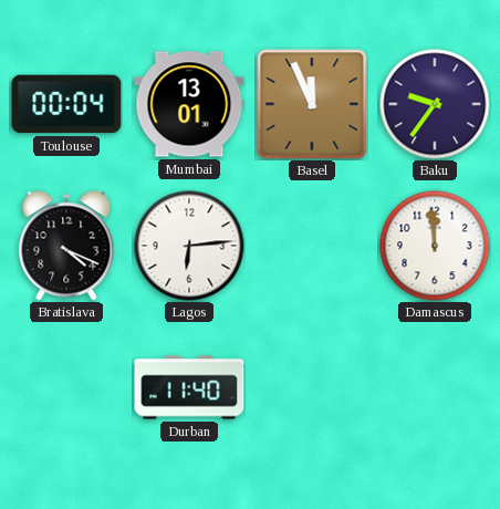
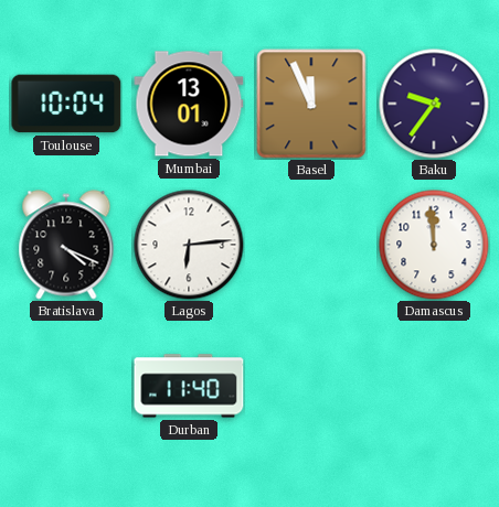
Toulouse: 00:04 -> 10:04
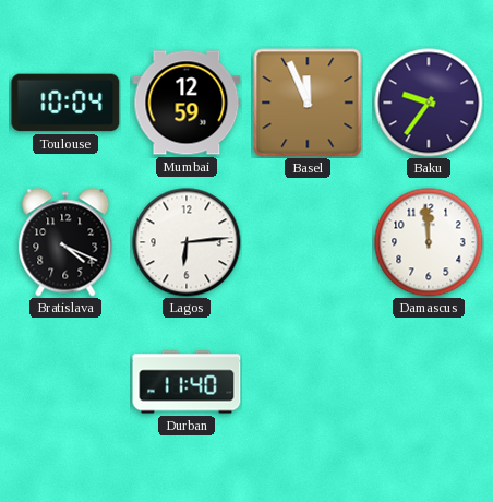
Mumbai: 13:01 -> 12:59
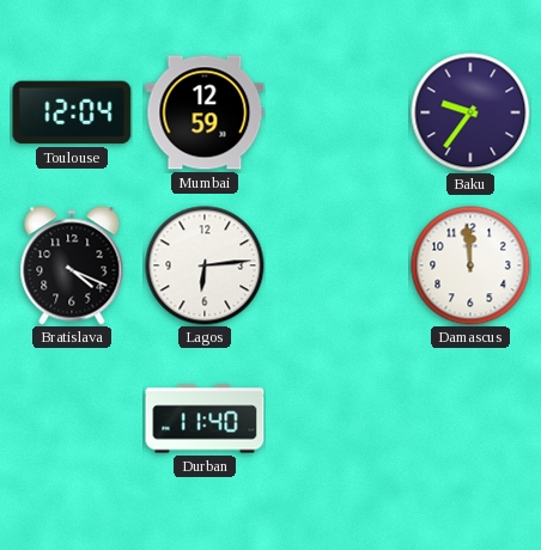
Toulouse: 10:04 -> 12:04
Basel: 11:56 -> none
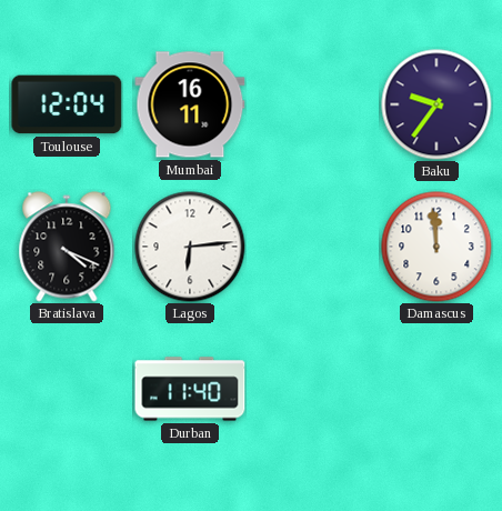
Mumbai: 12:59 -> 16:11
